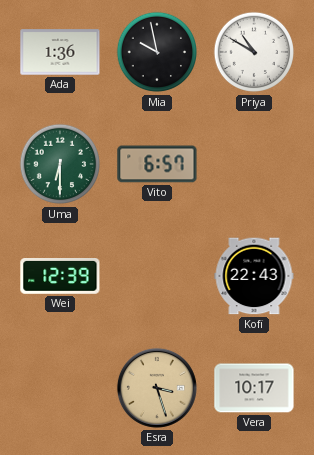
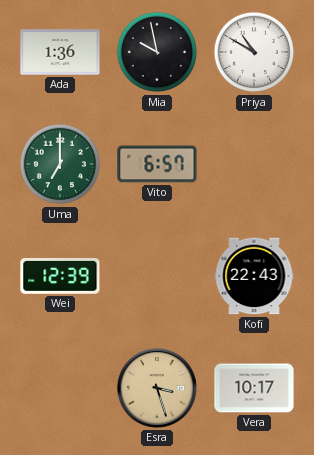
Uma: 6:30 -> 7:00
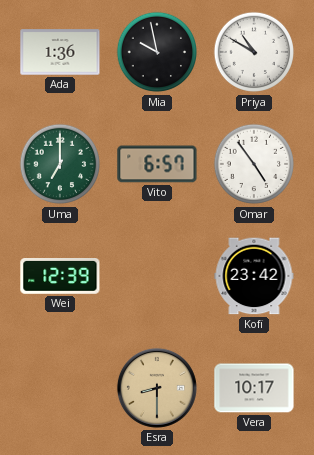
Omar: none -> 4:54
Kofi: 22:43 -> 23:42
Esra: 3:27 -> 8:30
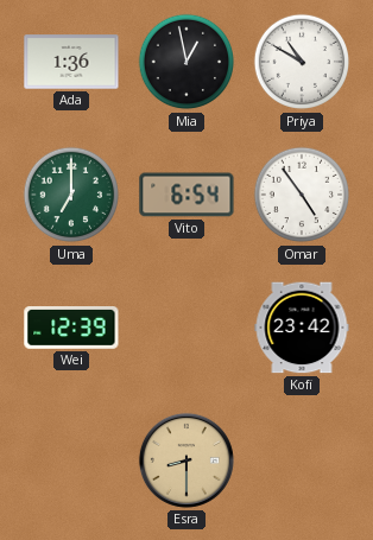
Mia: 9:58 -> 12:58
Vito: 6:57 -> 6:54
Vera: 10:17 -> none
